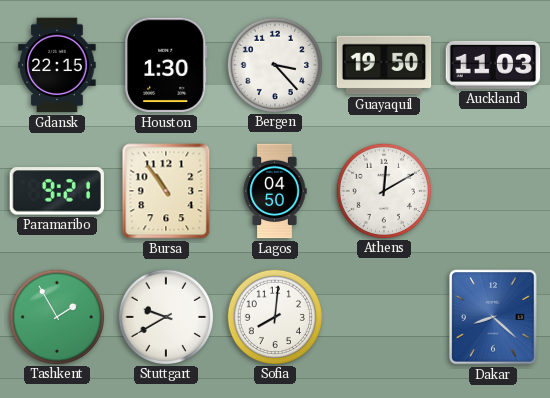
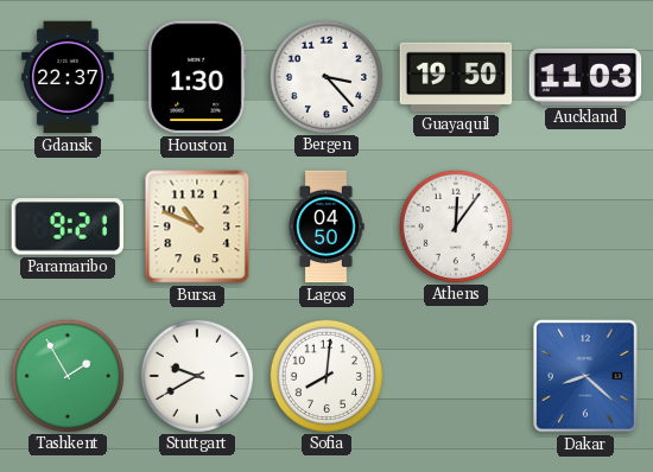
Gdansk: 22:15 -> 22:37
Bursa: 10:54 -> 10:49
Athens: 12:10 -> 12:06
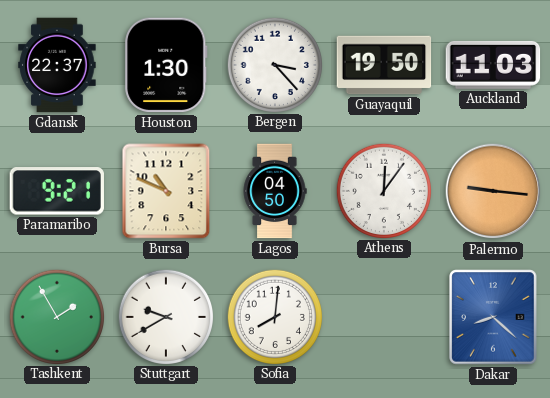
Palermo: none -> 9:16
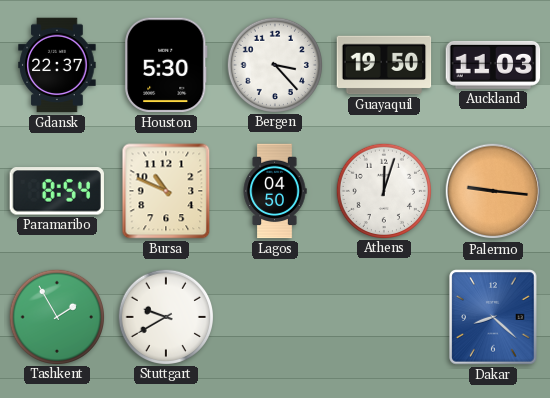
Houston: 1:30 -> 5:30
Paramaribo: 9:21 -> 8:54
Athens: 12:06 -> 12:03
Sofia: 8:01 -> none
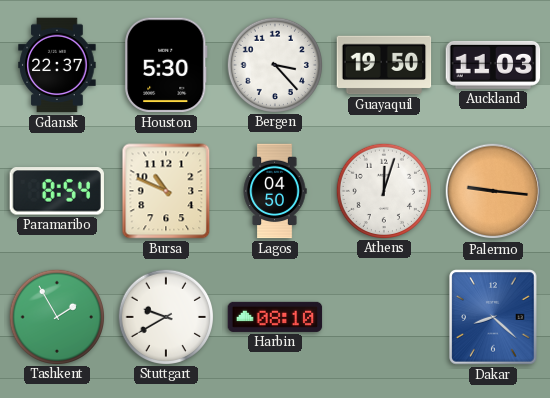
Harbin: none -> 08:10
